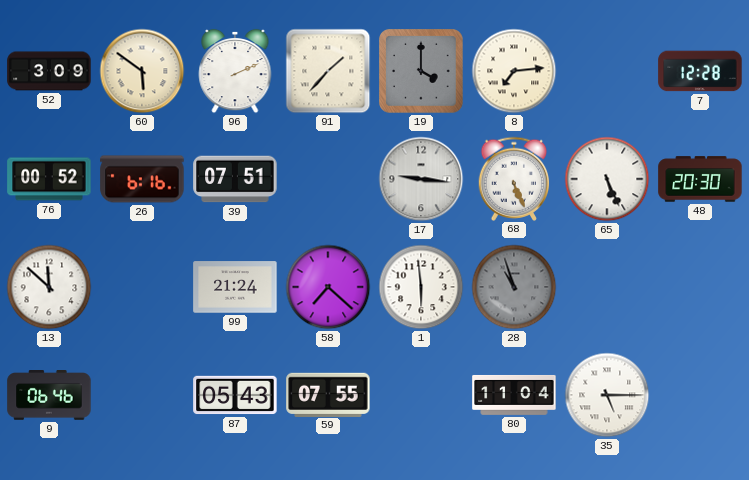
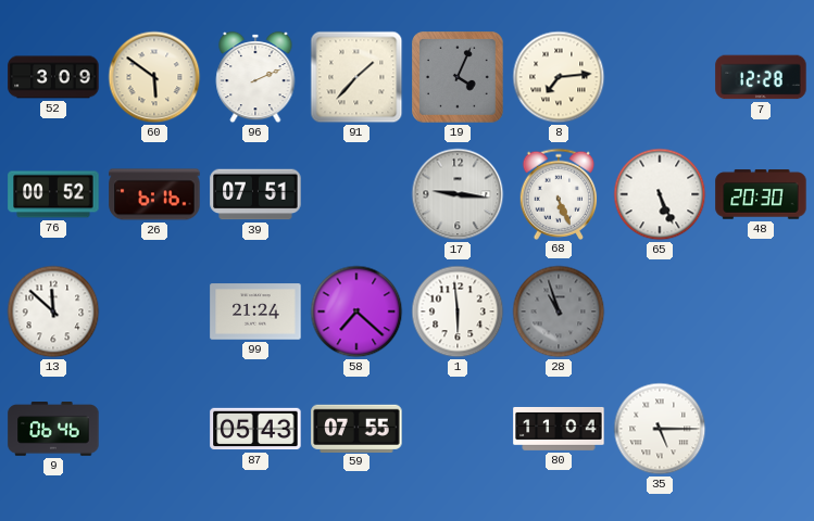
19: 4:00 -> 4:04
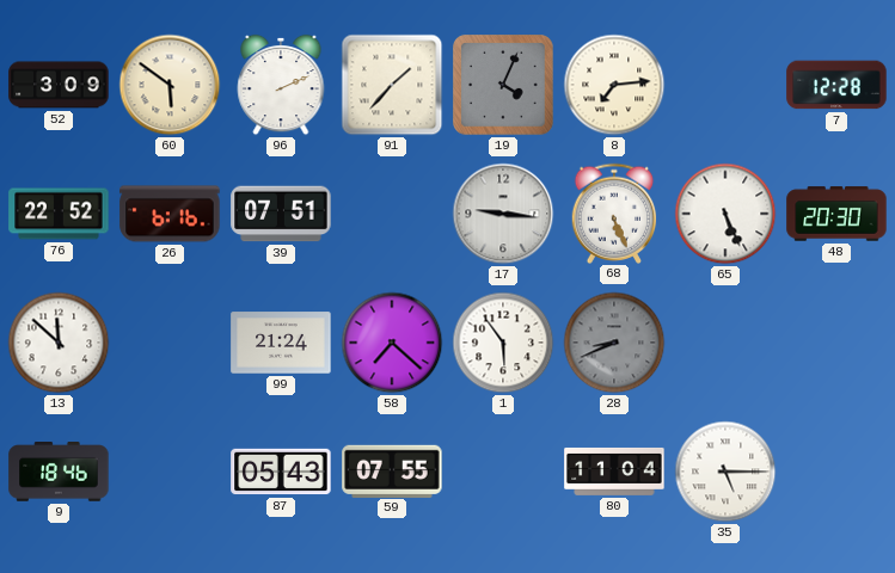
76: 00:52 -> 22:52
1: 5:59 -> 5:54
28: 10:57 -> 8:41
9: 06:46 -> 18:46
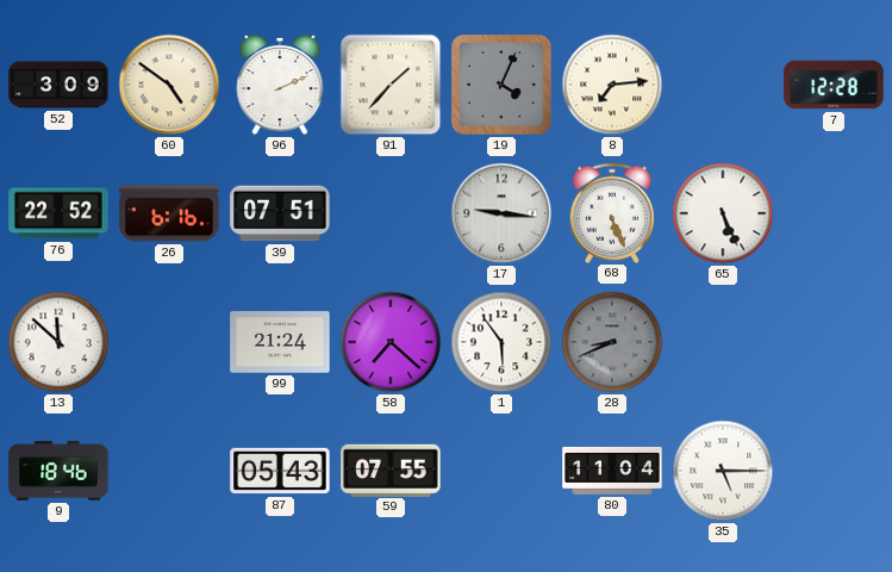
60: 5:51 -> 4:51
48: 20:30 -> none
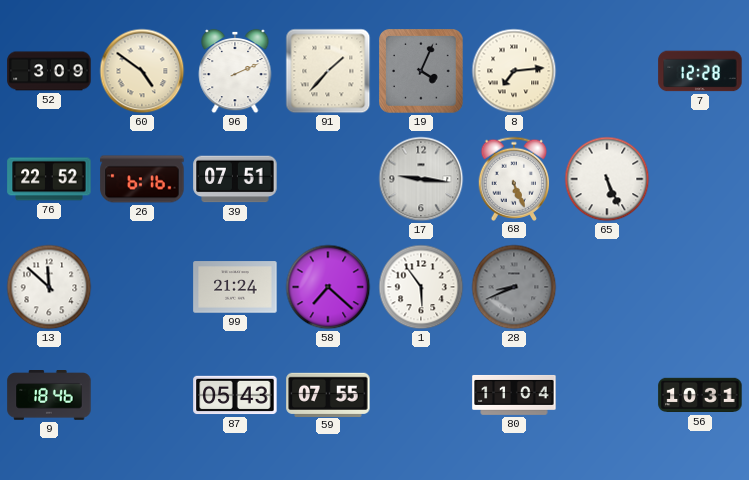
35: 5:15 -> none
56: none -> 10:31
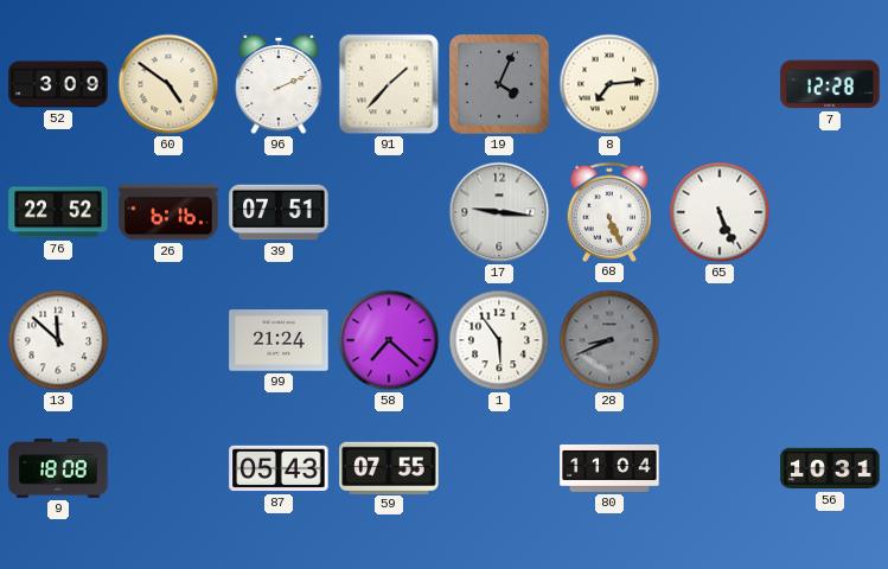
9: 18:46 -> 18:08
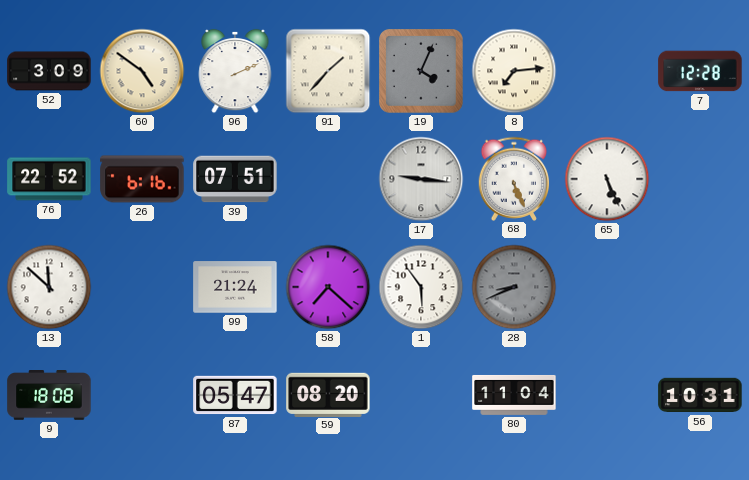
87: 05:43 -> 05:47
59: 07:55 -> 08:20
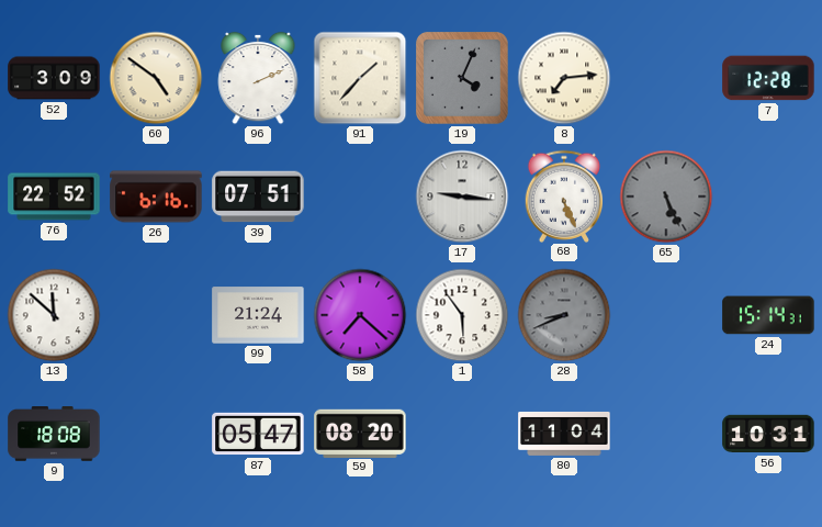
65 dial: white -> grey
24: none -> 15:14
